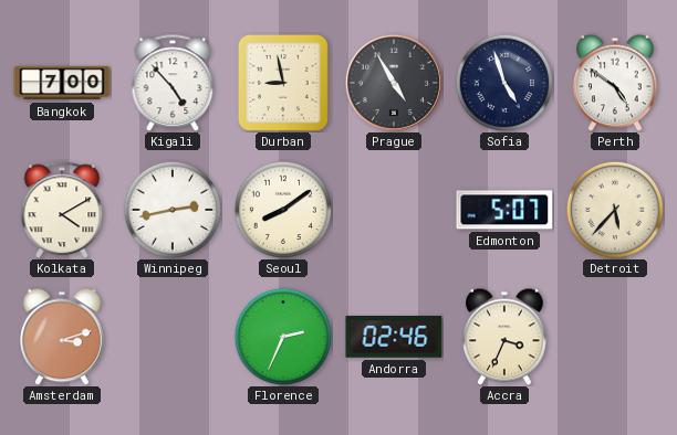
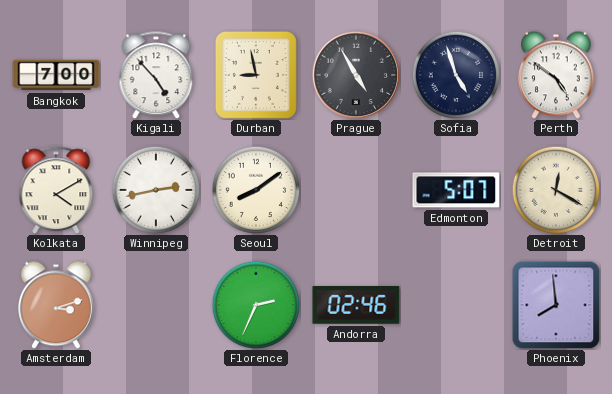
Detroit: 5:37 -> 12:20
Accra: 3:34 -> none
Phoenix: none -> 7:59
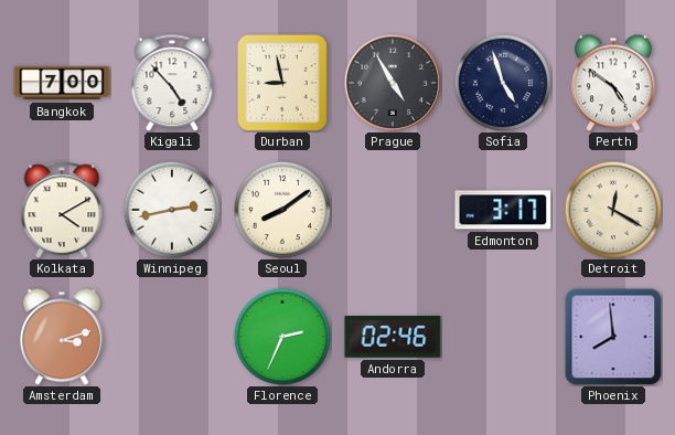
Edmonton: 5:07 -> 3:17
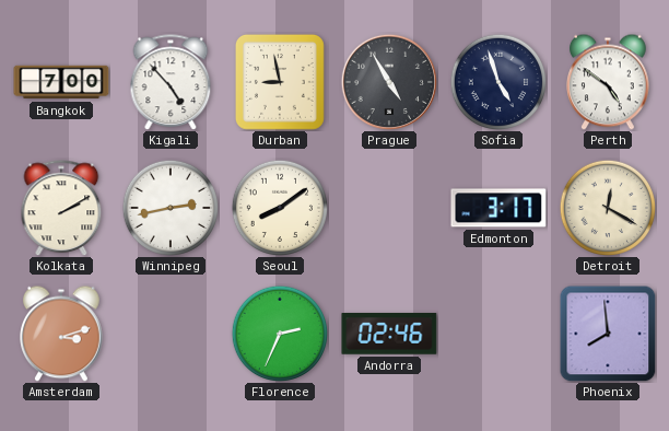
Kolkata: 4:10 -> 2:10
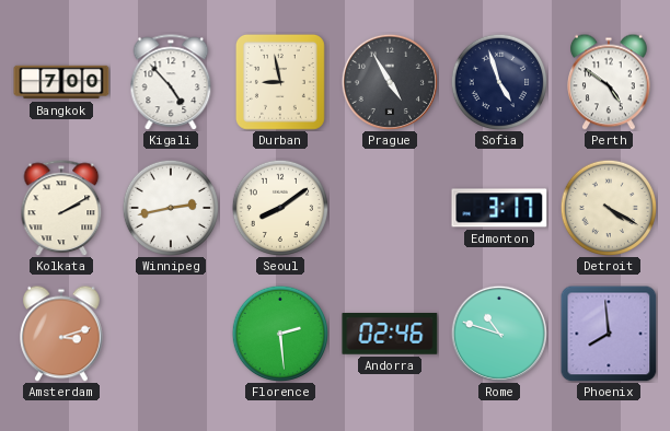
Detroit: 12:20 -> 4:20
Florence: 2:34 -> 2:29
Rome: none -> 10:48
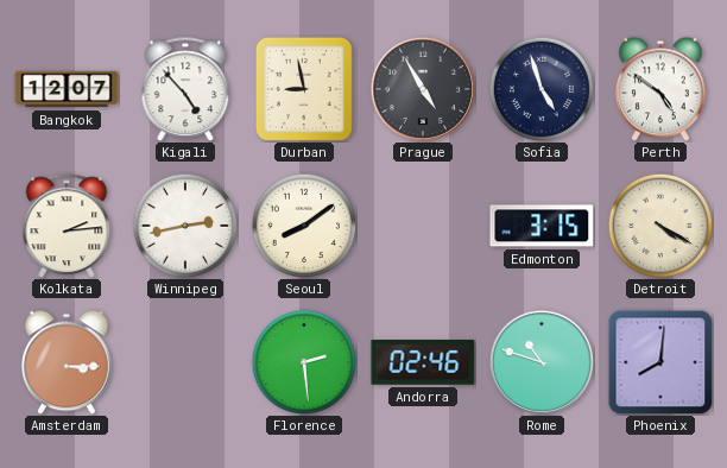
Bangkok: 7:00 -> 12:07
Kolkata: 2:10 -> 2:14
Edmonton: 3:17 -> 3:15
Amsterdam: 3:12 -> 3:15
Phoenix: 7:59 -> 8:01
